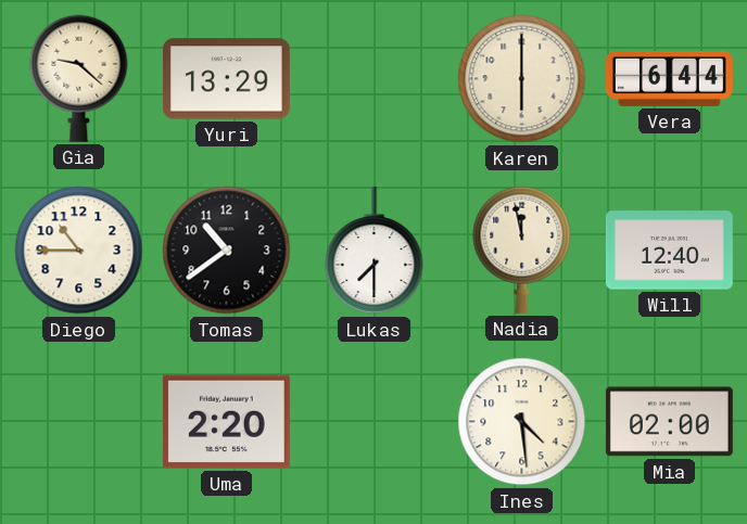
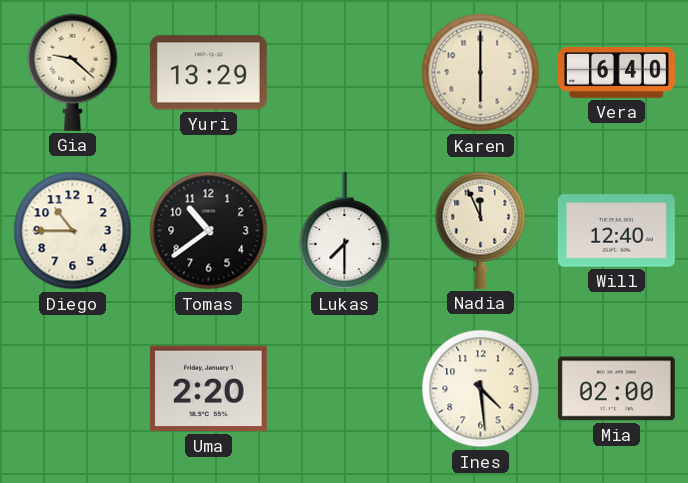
Vera: 6:44 -> 6:40
Nadia: 11:58 -> 11:56
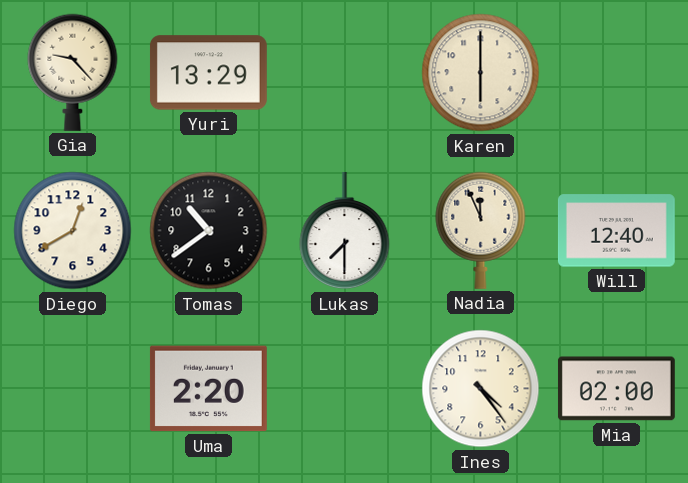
Gia: 9:22 -> 9:23
Vera: 6:40 -> none
Diego: 10:45 -> 12:40
Ines: 4:29 -> 4:24
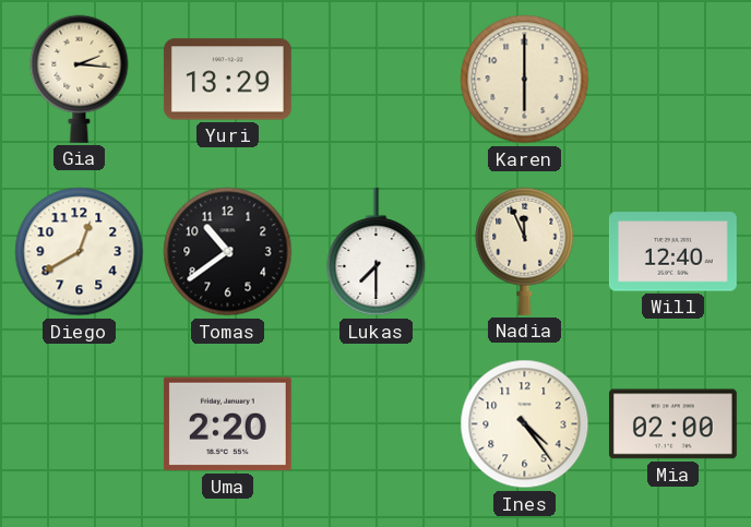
Gia: 9:23 -> 2:16
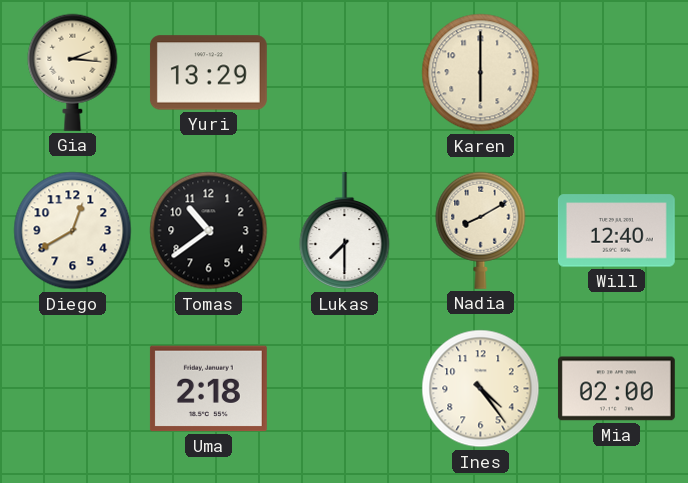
Nadia: 11:56 -> 8:10
Uma: 2:20 -> 2:18
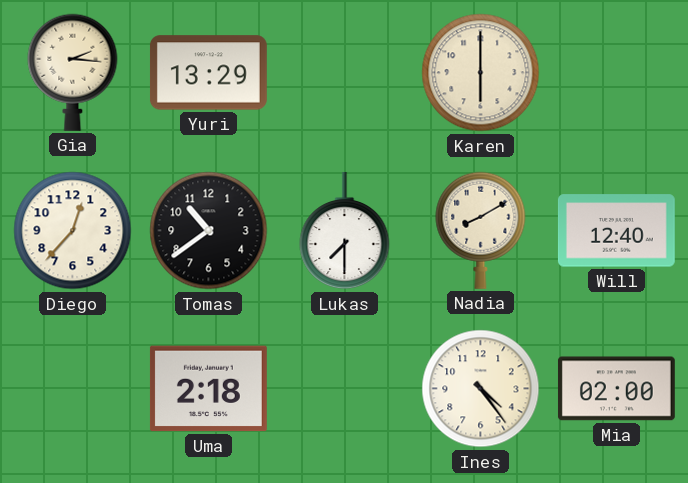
Diego: 12:40 -> 12:37
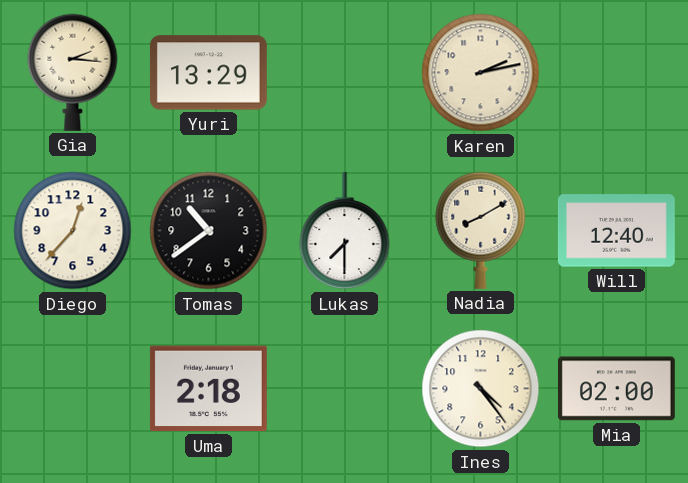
Karen: 6:00 -> 2:13
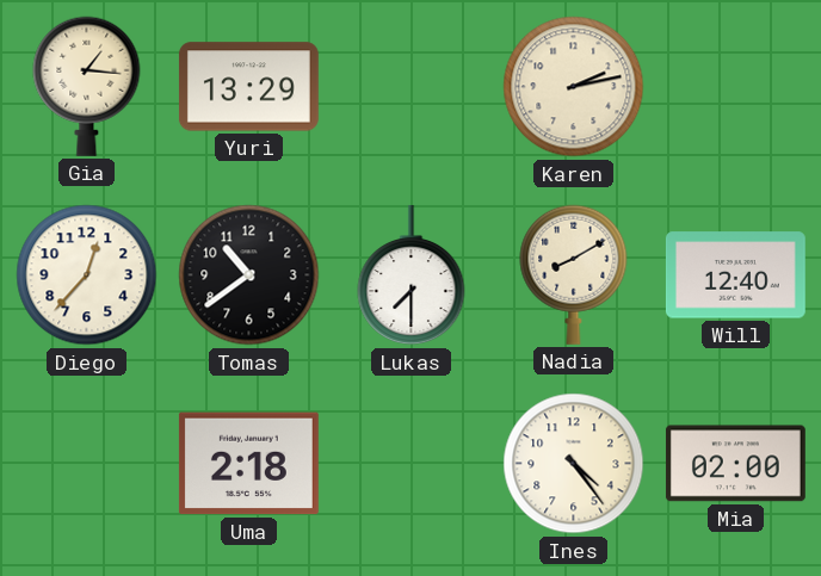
Gia: 2:16 -> 1:16
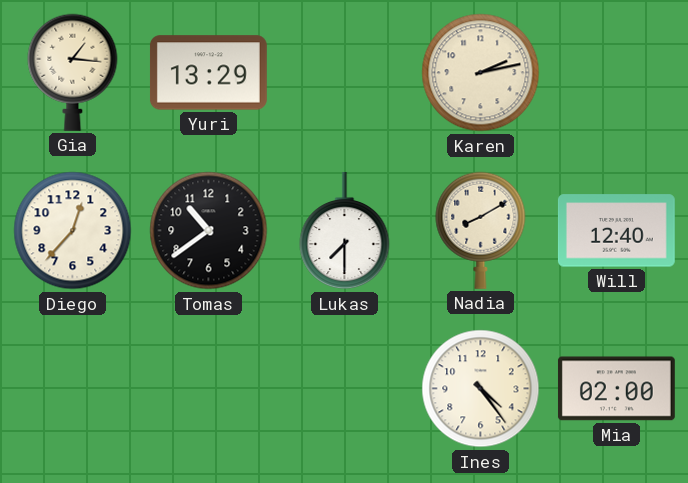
Uma: 2:18 -> none
